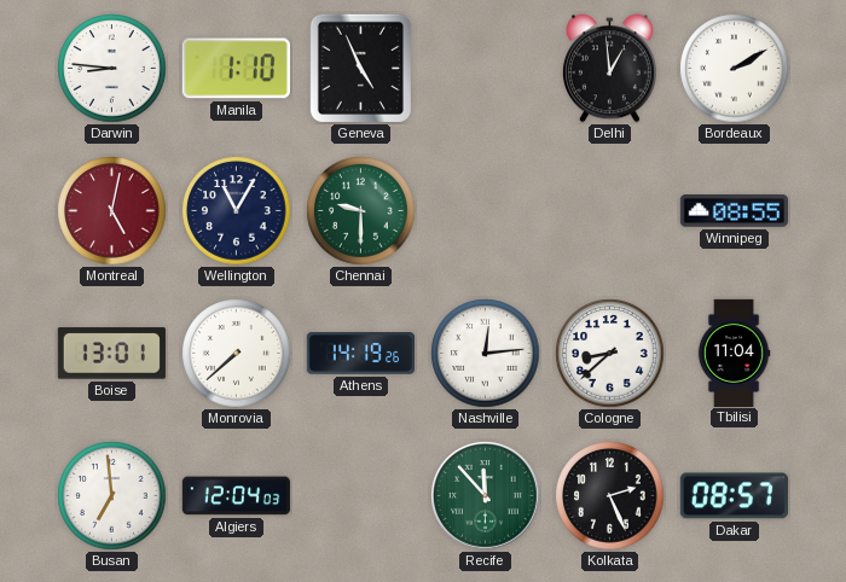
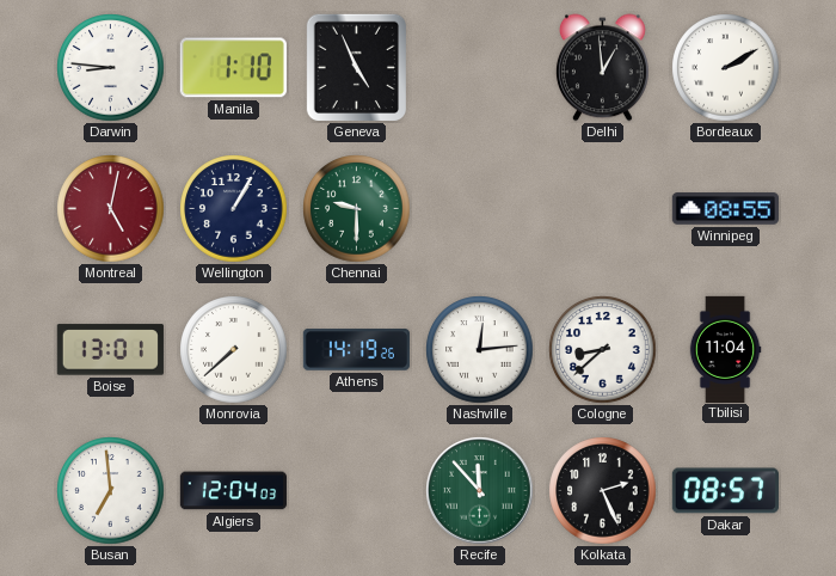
Wellington: 11:05 -> 1:05
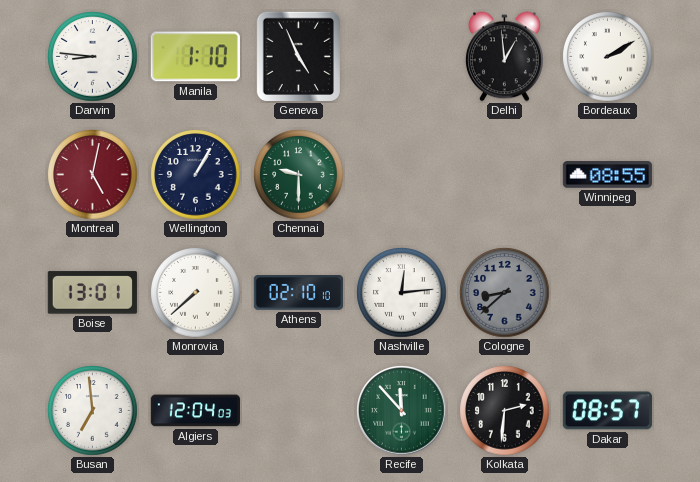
Athens: 14:19 -> 02:10
Cologne dial: white -> grey
Tbilisi: 11:04 -> none
Kolkata: 2:26 -> 2:31
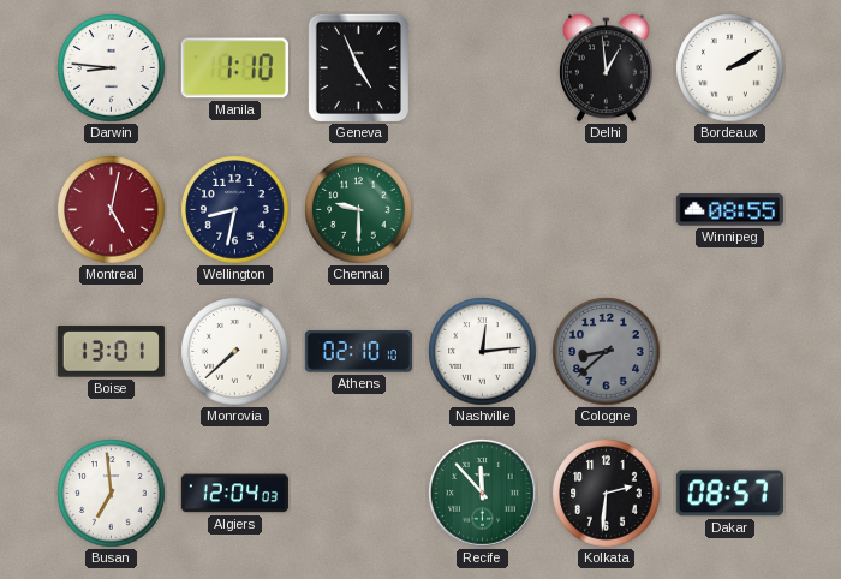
Wellington: 1:05 -> 8:32
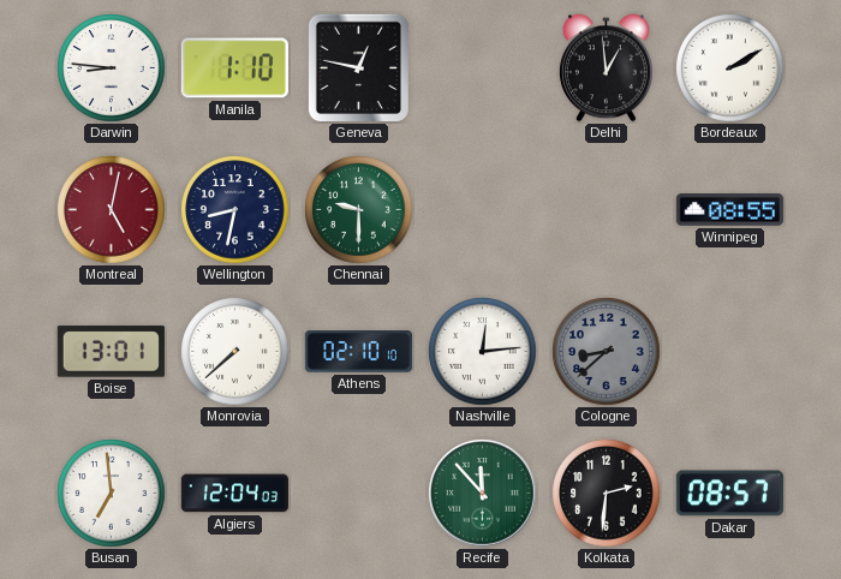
Geneva: 4:56 -> 12:47
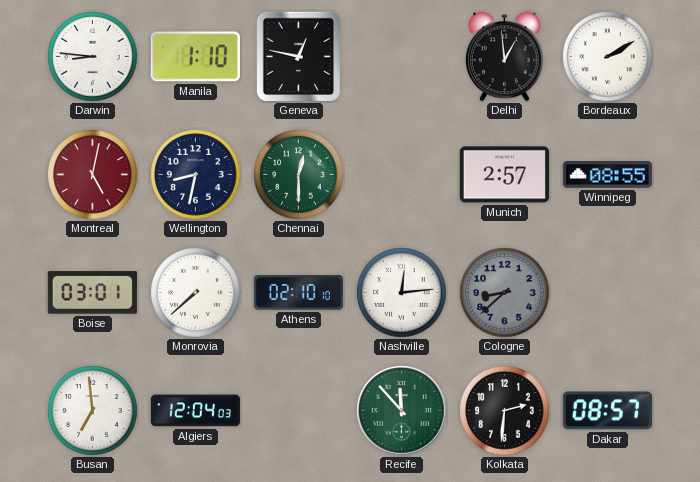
Chennai: 9:30 -> 12:30
Munich: none -> 2:57
Boise: 13:01 -> 03:01
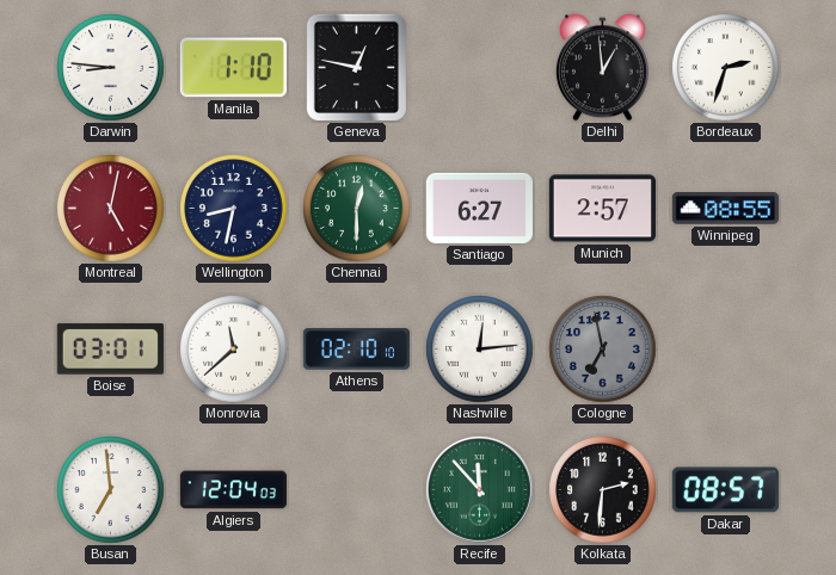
Bordeaux: 2:10 -> 2:33
Santiago: none -> 6:27
Monrovia: 7:38 -> 11:38
Cologne: 8:38 -> 6:58
